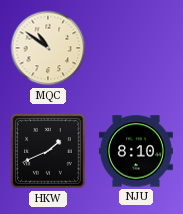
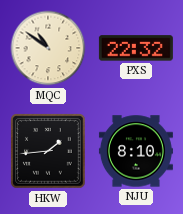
PXS: none -> 22:32
HKW: 1:41 -> 1:44
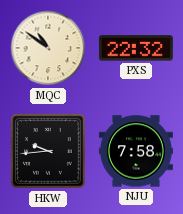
HKW: 1:44 -> 9:44
NJU: 8:10 -> 7:58
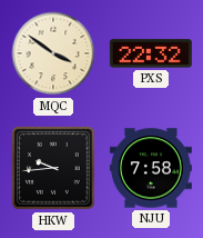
MQC: 10:51 -> 3:51
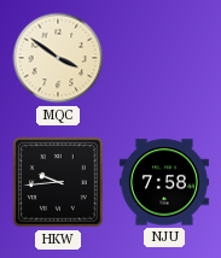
PXS: 22:32 -> none
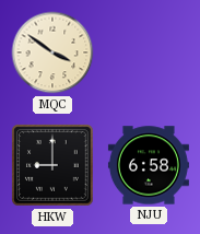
HKW: 9:44 -> 9:00
NJU: 7:58 -> 6:58
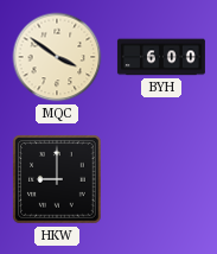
BYH: none -> 6:00
NJU: 6:58 -> none
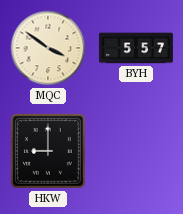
BYH: 6:00 -> 5:57
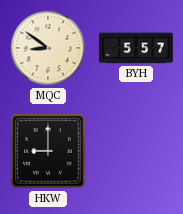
MQC: 3:51 -> 8:51
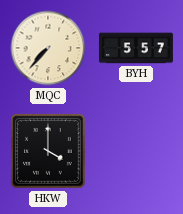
MQC: 8:51 -> 7:37
HKW: 9:00 -> 4:00
